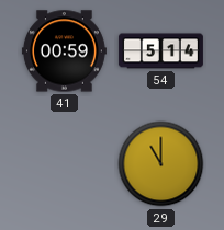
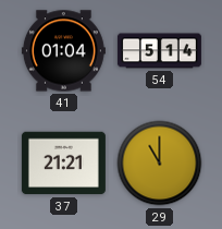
41: 00:59 -> 01:04
37: none -> 21:21
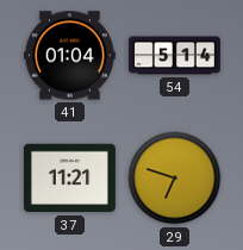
37: 21:21 -> 11:21
29: 11:00 -> 6:48
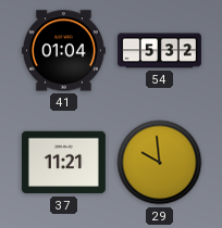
54: 5:14 -> 5:32
29: 6:48 -> 9:59
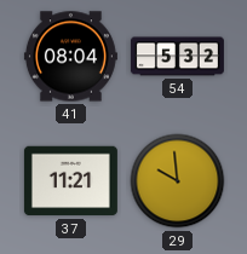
41: 01:04 -> 08:04
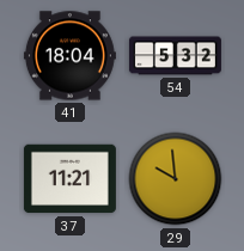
41: 08:04 -> 18:04
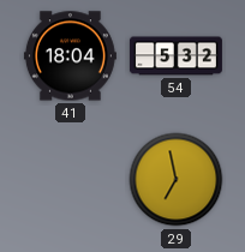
37: 11:21 -> none
29: 9:59 -> 6:58
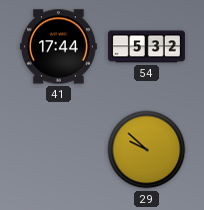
41: 18:04 -> 17:44
29: 6:58 -> 9:52
